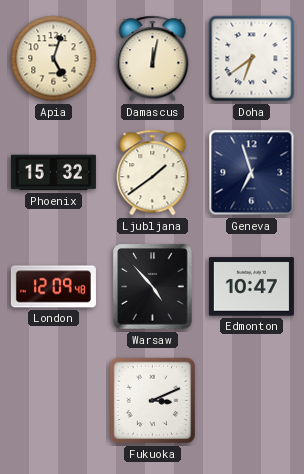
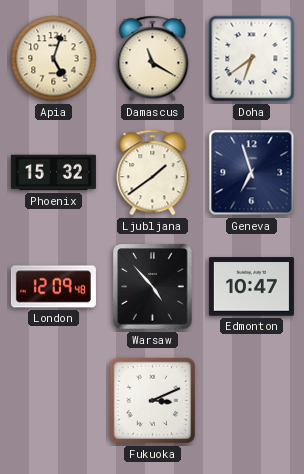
Damascus: 12:02 -> 11:20
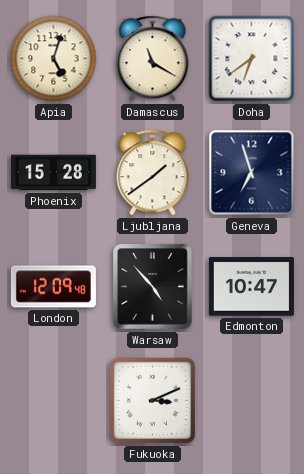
Phoenix: 15:32 -> 15:28
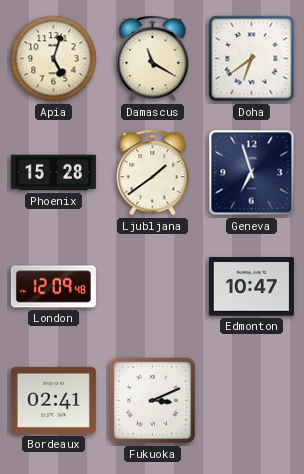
Warsaw: 4:53 -> none
Bordeaux: none -> 02:41
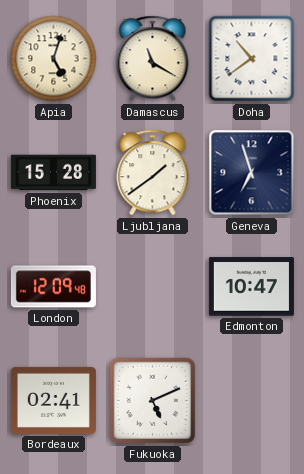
Doha: 6:39 -> 10:39
Fukuoka: 3:11 -> 5:11
